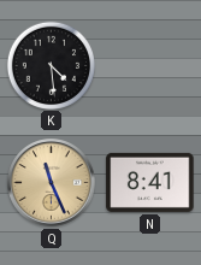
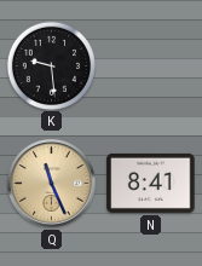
K: 4:29 -> 9:29
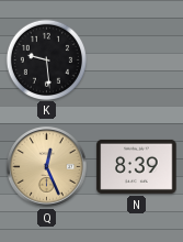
Q: 11:26 -> 12:26
N: 8:41 -> 8:39
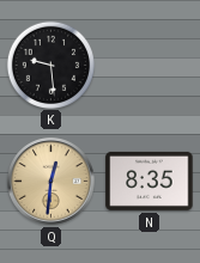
Q: 12:26 -> 12:31
N: 8:39 -> 8:35
